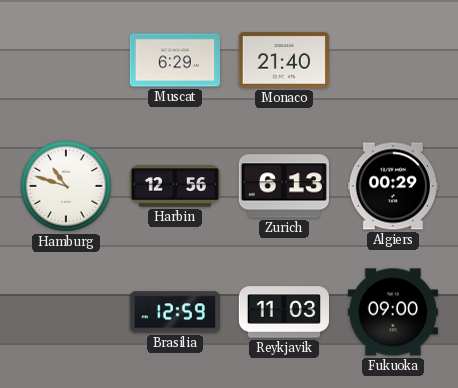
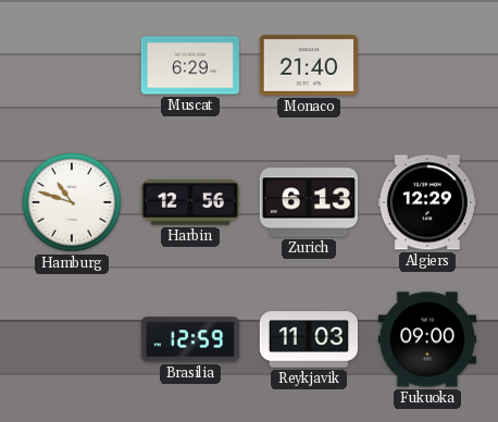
Algiers: 00:29 -> 12:29
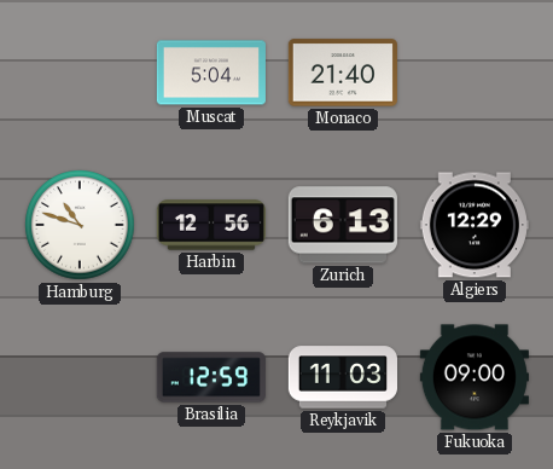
Muscat: 6:29 -> 5:04
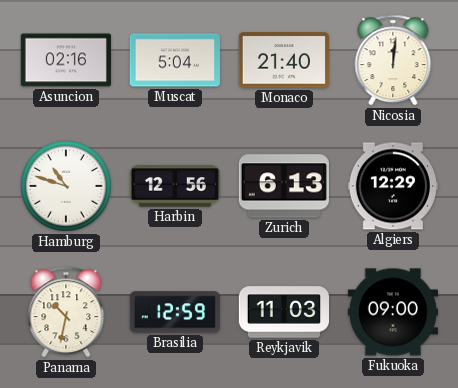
Asuncion: none -> 02:16
Nicosia: none -> 12:01
Panama: none -> 10:32
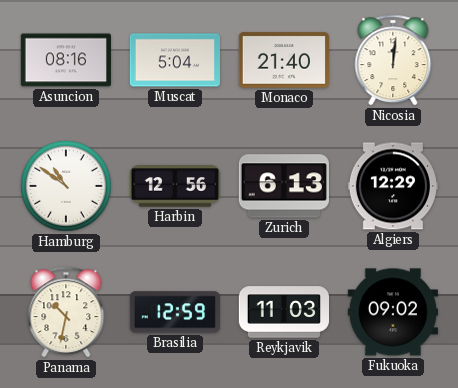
Asuncion: 02:16 -> 08:16
Hamburg: 10:48 -> 10:51
Fukuoka: 09:00 -> 09:02
